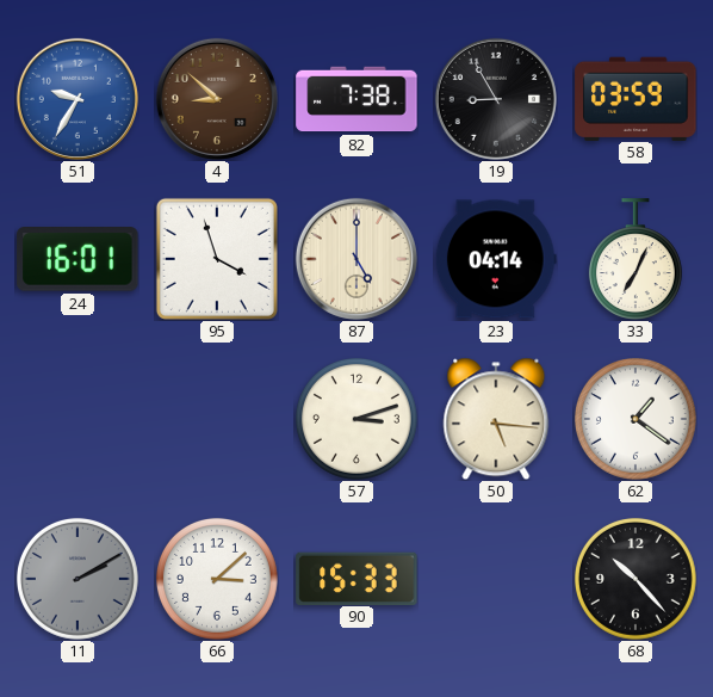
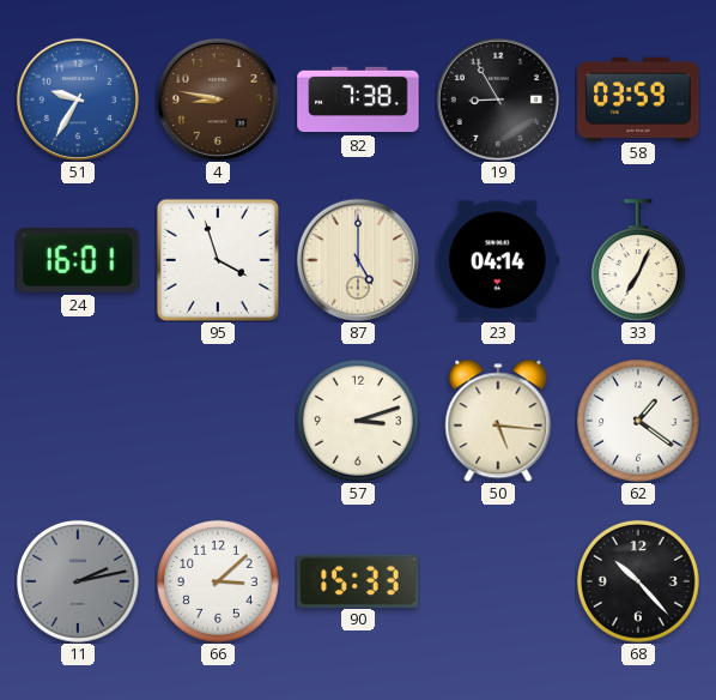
4: 8:52 -> 8:47
11: 2:10 -> 2:13
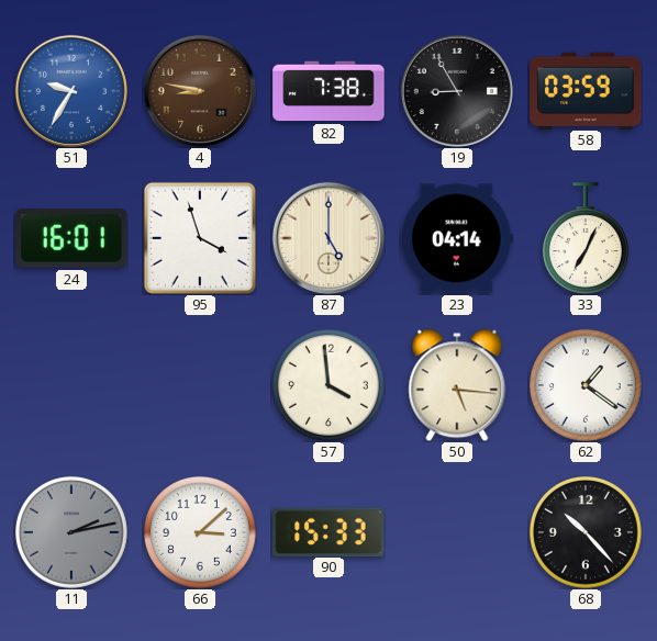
57: 3:12 -> 3:59
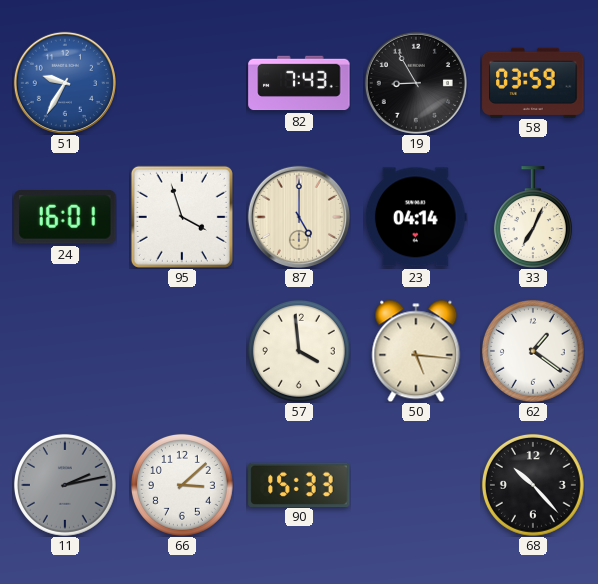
4: 8:47 -> none
82: 7:38 -> 7:43
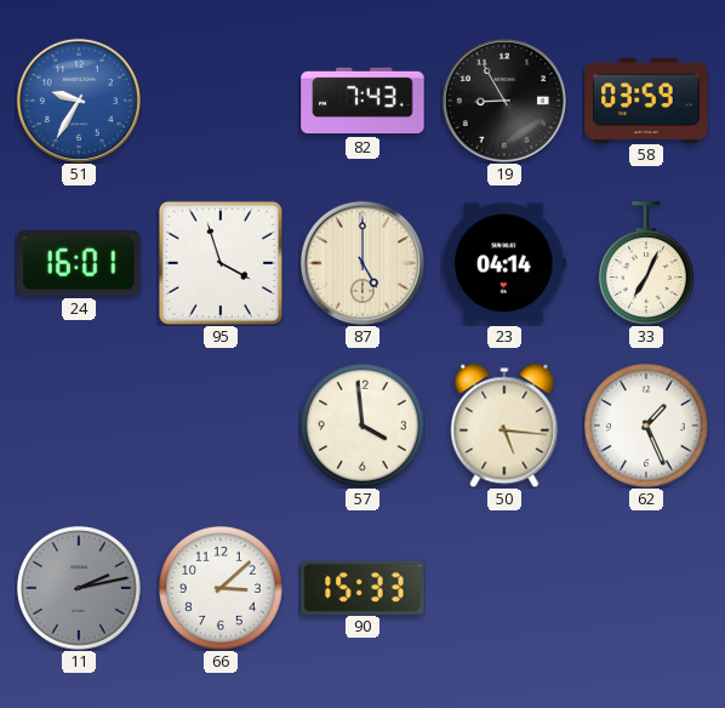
62: 1:21 -> 1:26
68: 10:23 -> none
